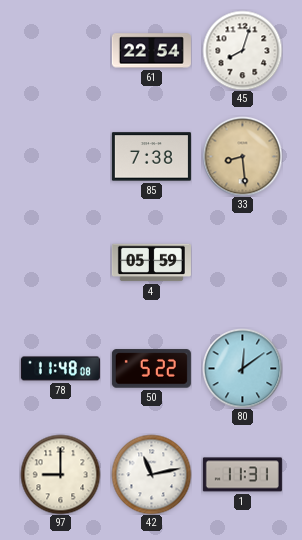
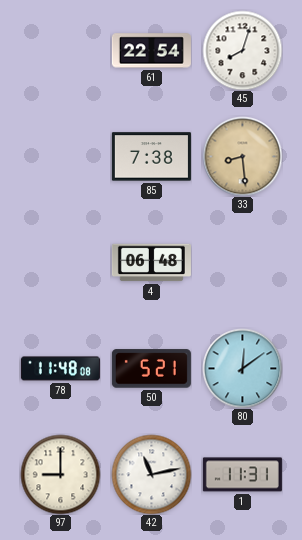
4: 05:59 -> 06:48
50: 5:22 -> 5:21
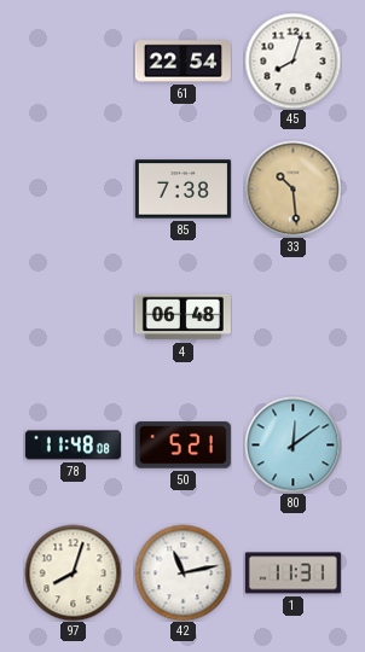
33: 8:29 -> 10:29
97: 9:00 -> 8:03
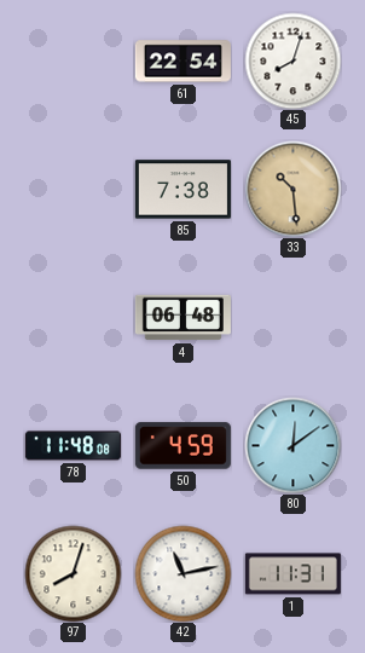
50: 5:21 -> 4:59
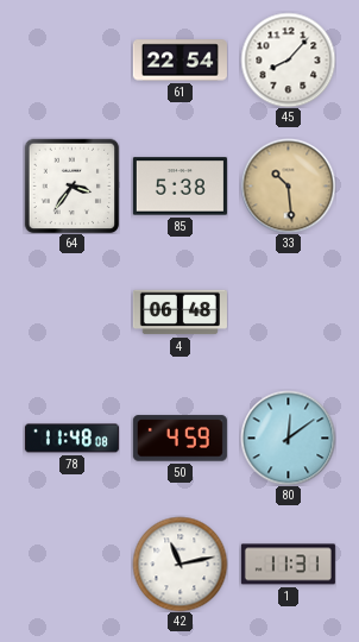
45: 8:03 -> 8:07
64: none -> 3:36
85: 7:38 -> 5:38
97: 8:03 -> none
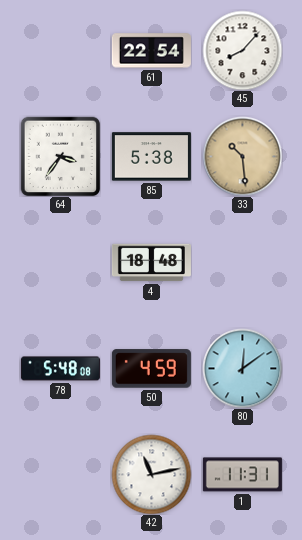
4: 06:48 -> 18:48
78: 11:48 -> 5:48
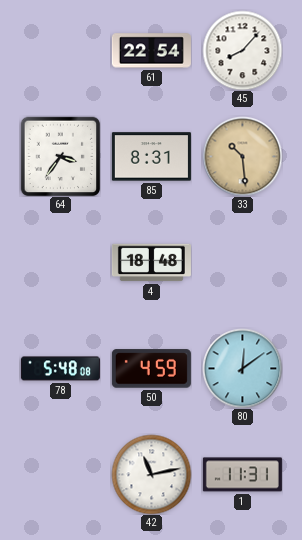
85: 5:38 -> 8:31
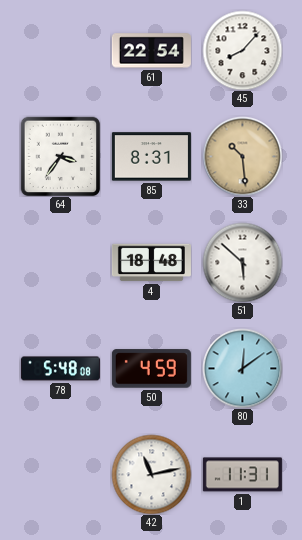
51: none -> 5:52
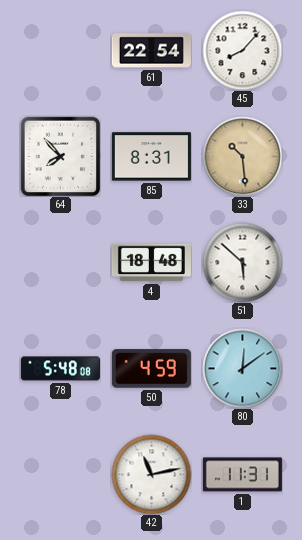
64: 3:36 -> 7:53
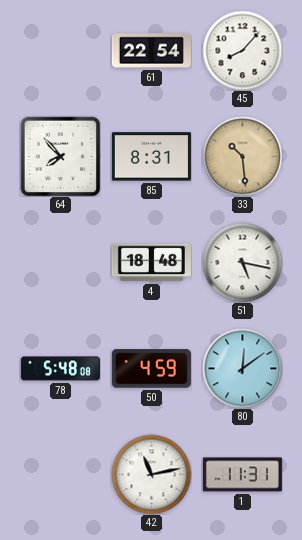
51: 5:52 -> 5:17
